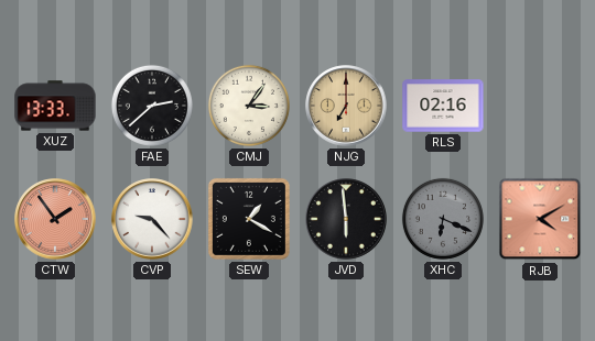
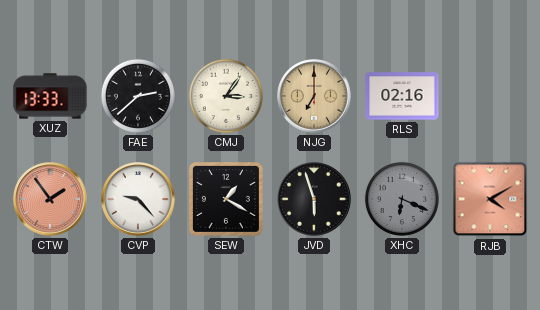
JVD: 5:59 -> 5:57
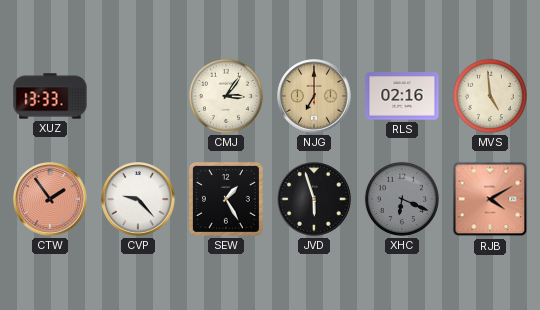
FAE: 2:38 -> none
MVS: none -> 4:59
SEW: 1:20 -> 1:25
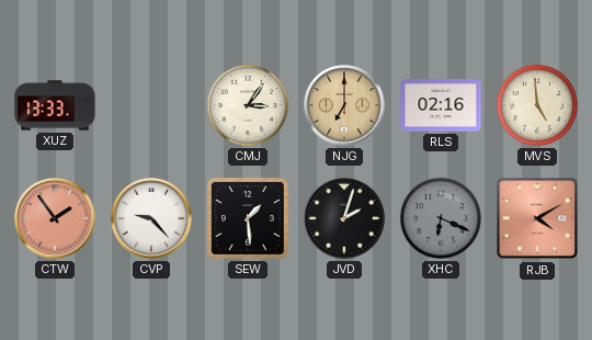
SEW: 1:25 -> 1:29
JVD: 5:57 -> 2:03
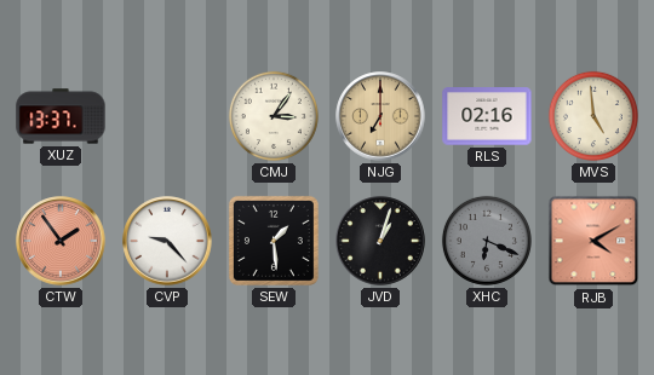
XUZ: 13:33 -> 13:37
JVD: 2:03 -> 1:03
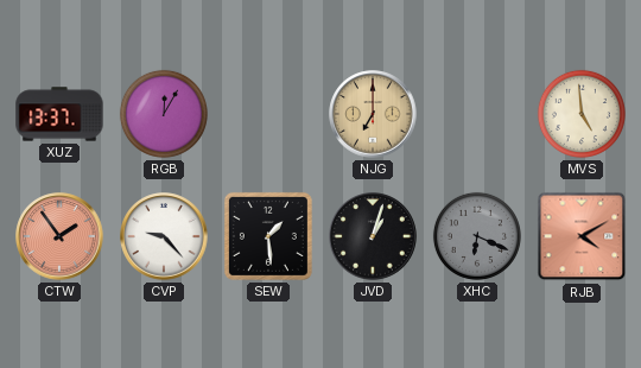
RGB: none -> 12:05
CMJ: 3:06 -> none
RLS: 02:16 -> none
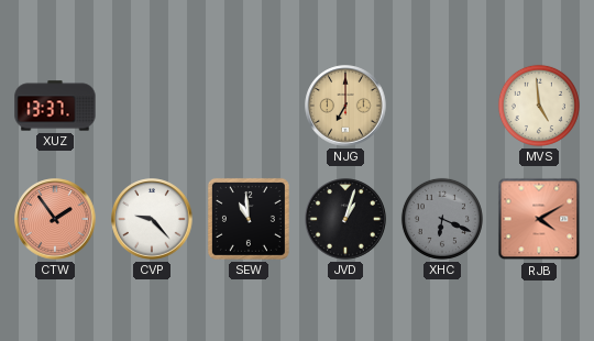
RGB: 12:05 -> none
SEW: 1:29 -> 10:59
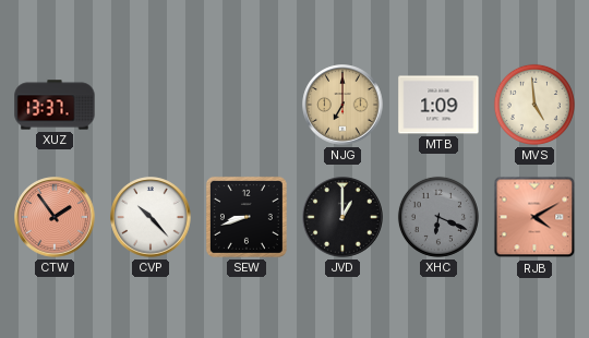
MTB: none -> 1:09
CVP: 9:23 -> 10:23
SEW: 10:59 -> 8:42
JVD: 1:03 -> 1:00
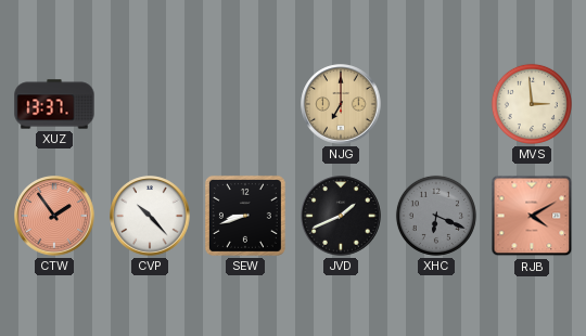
MTB: 1:09 -> none
MVS: 4:59 -> 2:59
JVD: 1:00 -> 1:41
